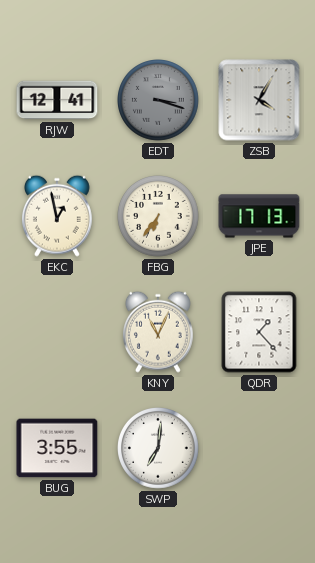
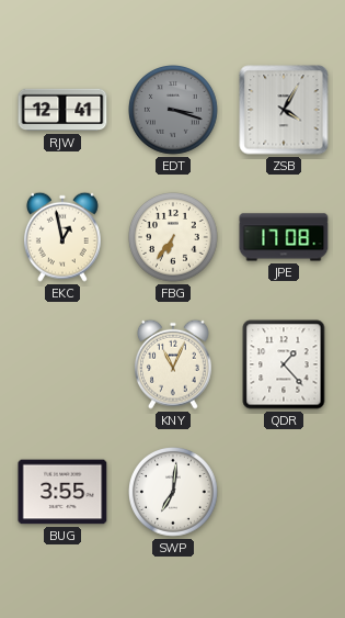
JPE: 17:13 -> 17:08
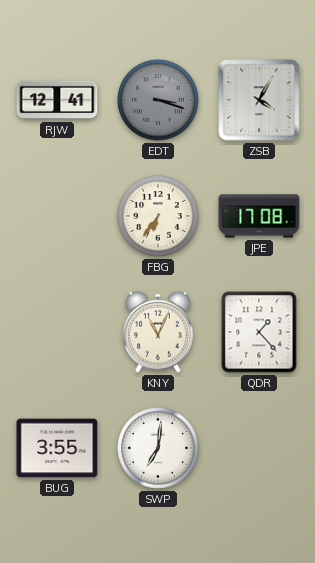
EKC: 12:58 -> none
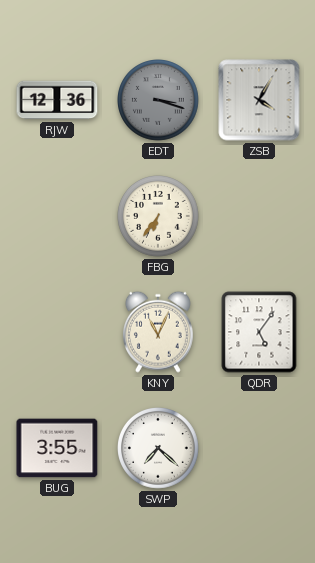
RJW: 12:41 -> 12:36
JPE: 17:08 -> none
QDR: 1:23 -> 5:06
SWP: 7:01 -> 7:22
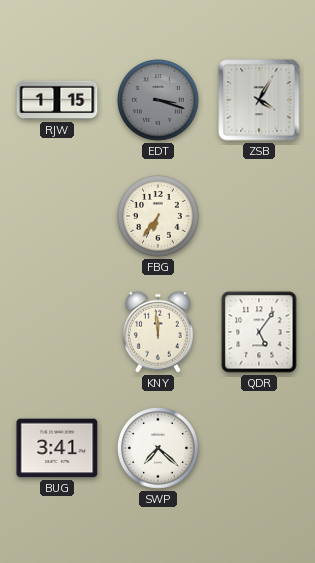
RJW: 12:36 -> 1:15
KNY: 11:04 -> 11:59
BUG: 3:55 -> 3:41
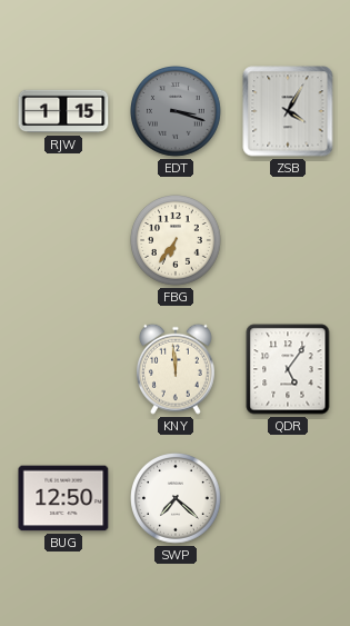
BUG: 3:41 -> 12:50
